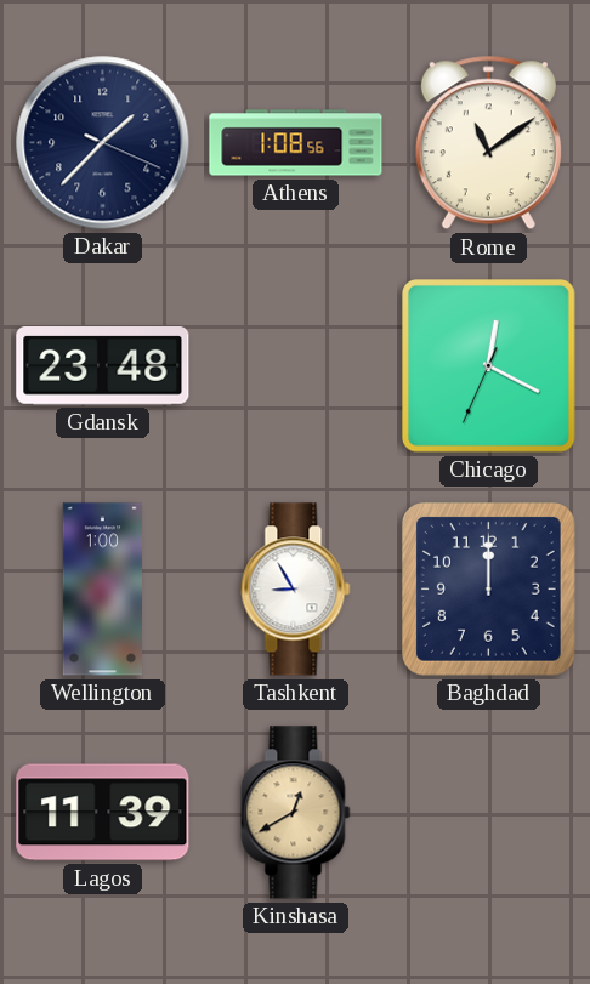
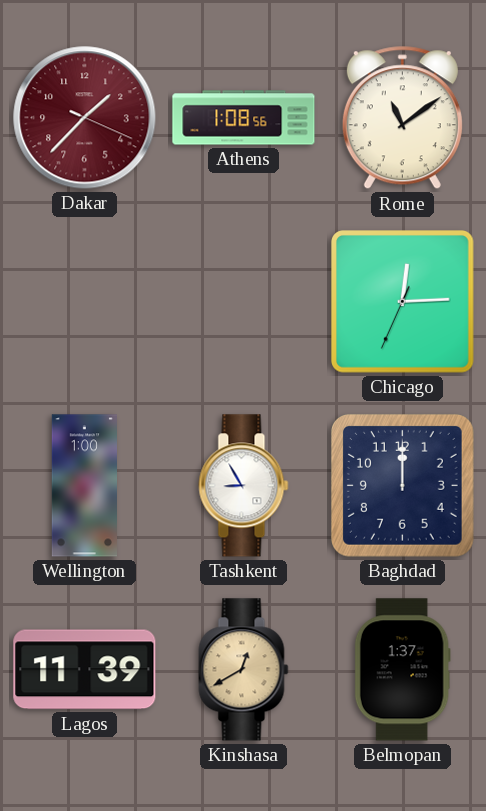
Dakar dial: navy -> burgundy
Gdansk: 23:48 -> none
Chicago: 12:19 -> 12:14
Belmopan: none -> 1:37
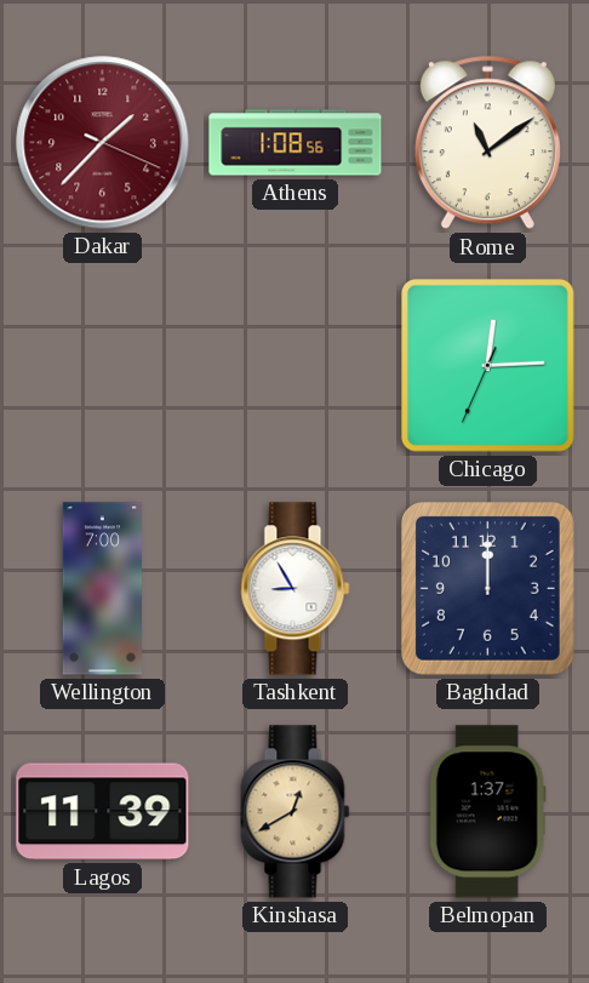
Wellington: 1:00 -> 7:00
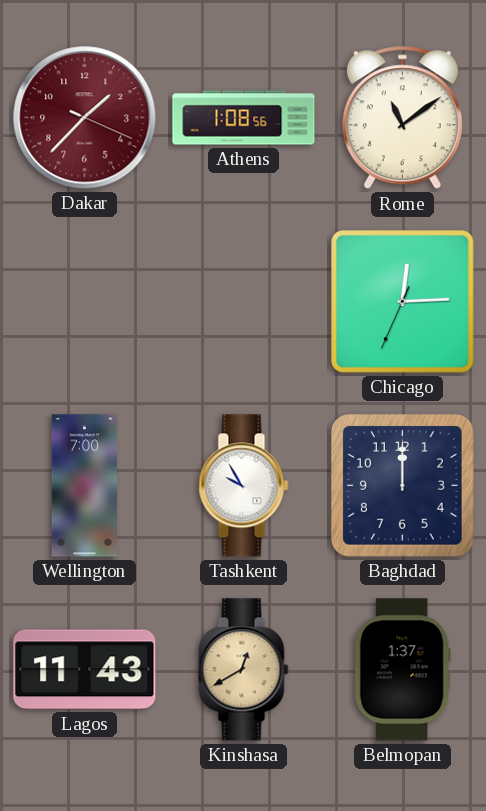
Tashkent: 8:55 -> 9:55
Lagos: 11:39 -> 11:43
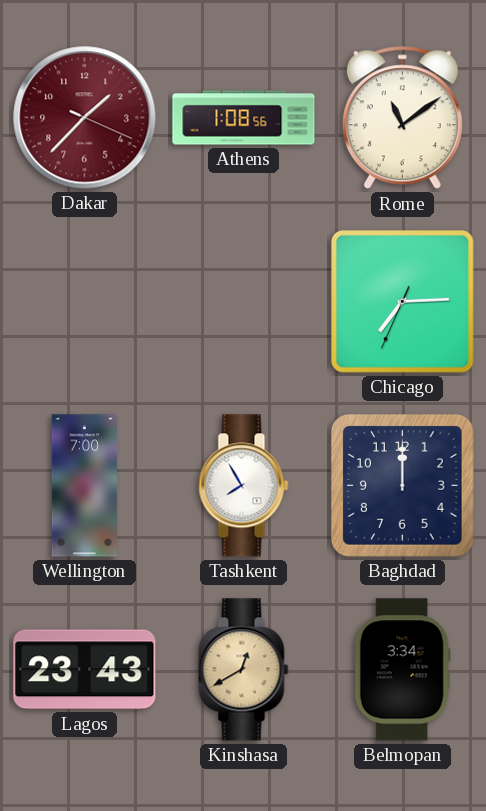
Chicago: 12:14 -> 7:14
Tashkent: 9:55 -> 7:55
Lagos: 11:43 -> 23:43
Belmopan: 1:37 -> 3:34
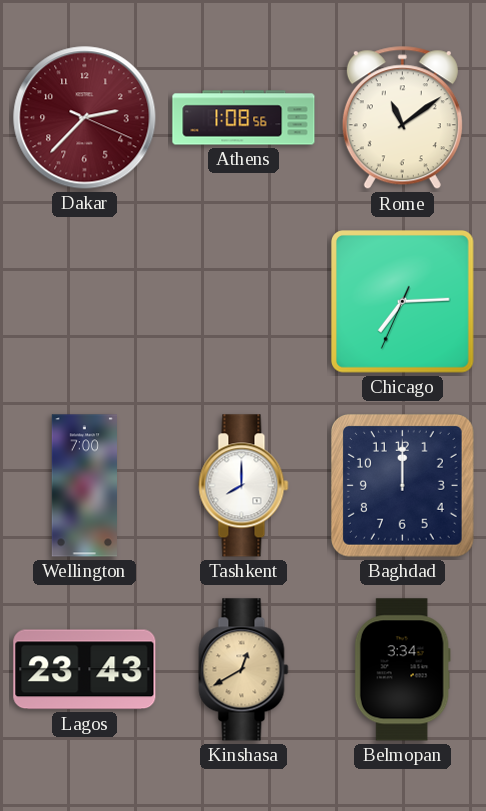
Dakar: 1:37 -> 2:37
Tashkent: 7:55 -> 8:00
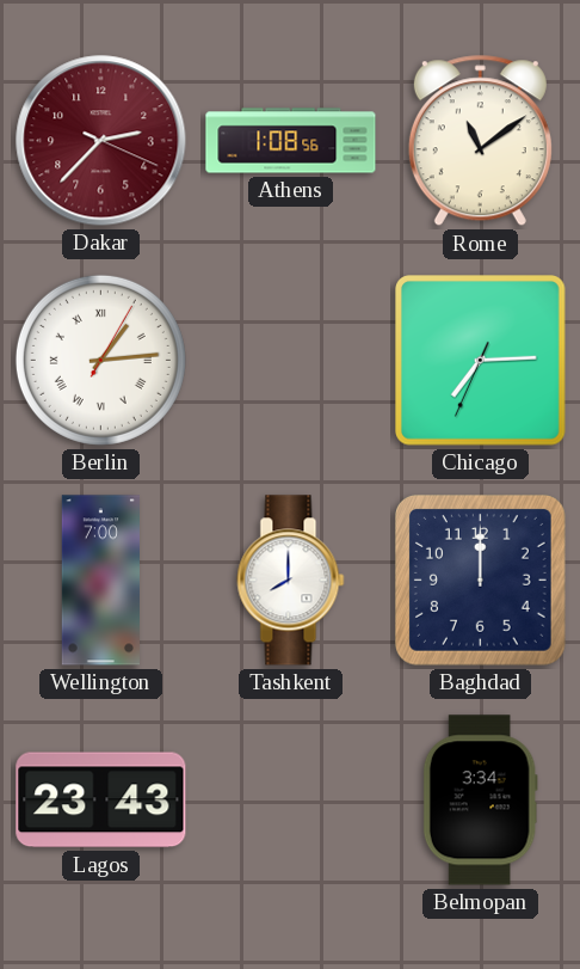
Berlin: none -> 1:14
Kinshasa: 12:40 -> none
